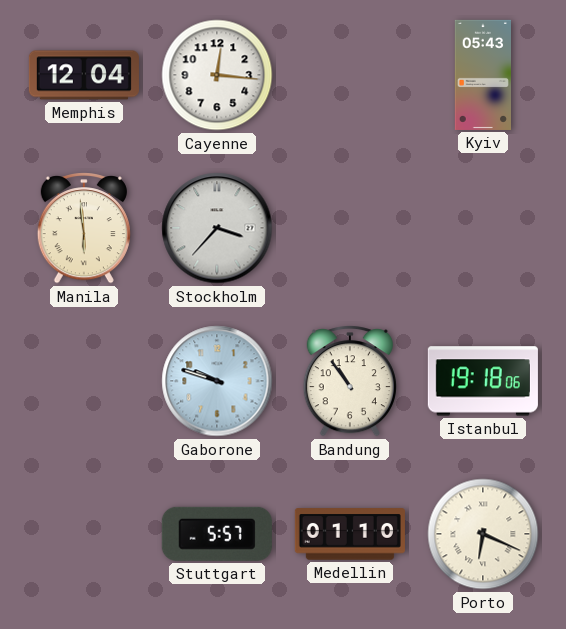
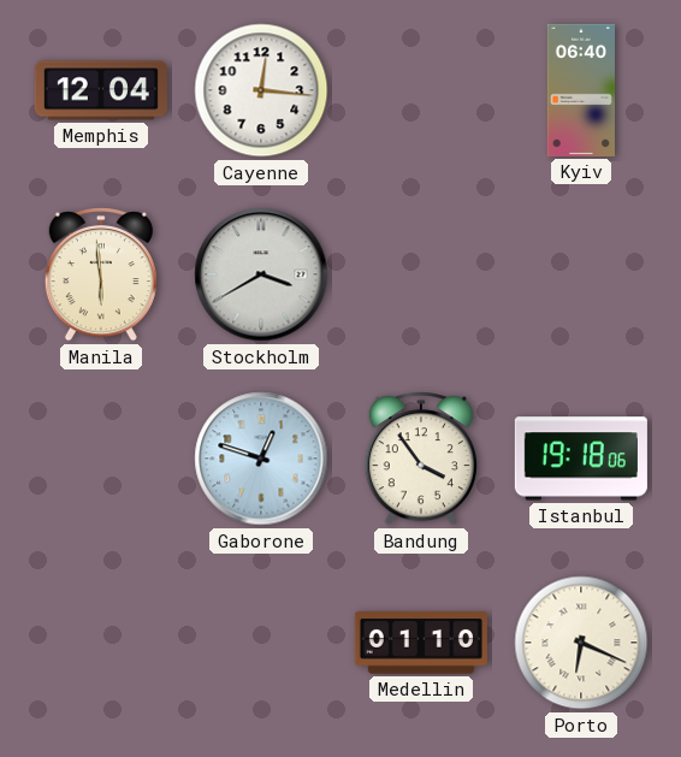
Kyiv: 05:43 -> 06:40
Stockholm: 3:37 -> 3:40
Gaborone: 9:48 -> 12:48
Bandung: 10:54 -> 3:54
Stuttgart: 5:57 -> none
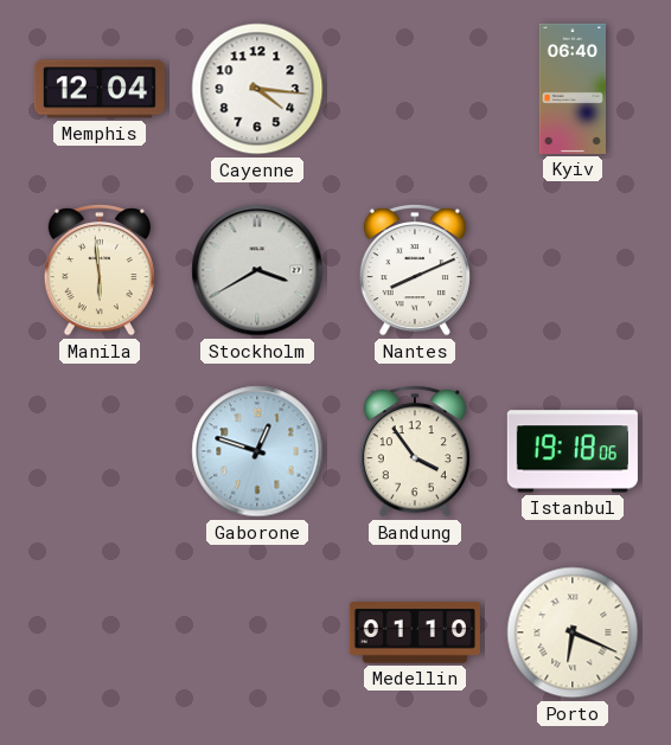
Cayenne: 12:16 -> 4:16
Nantes: none -> 8:11
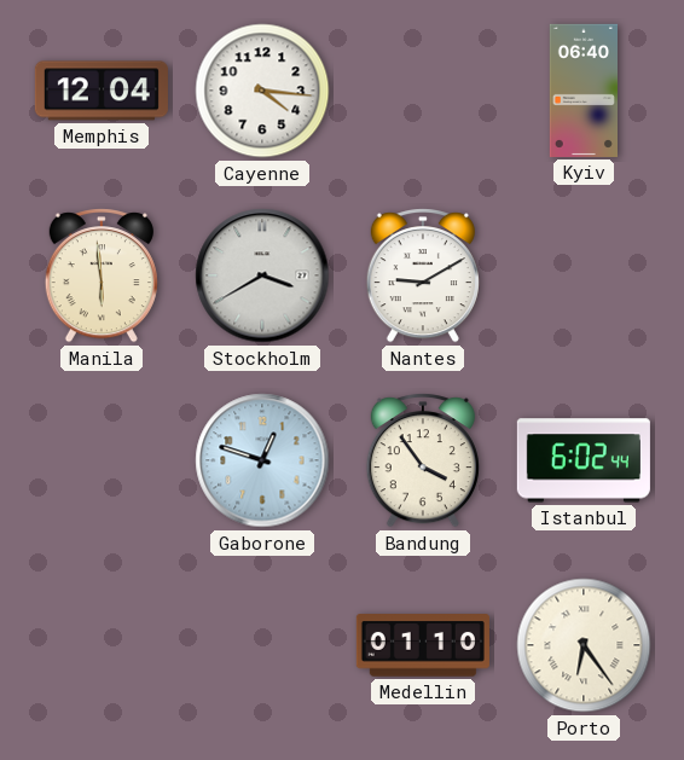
Nantes: 8:11 -> 9:10
Istanbul: 19:18 -> 6:02
Porto: 6:19 -> 6:24
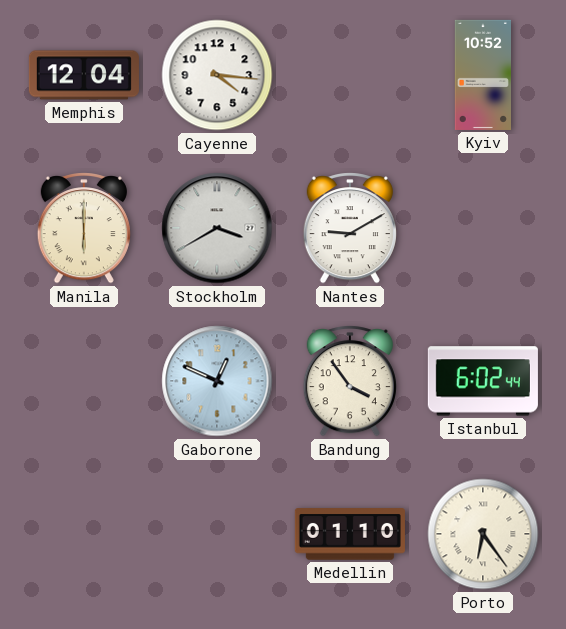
Kyiv: 06:40 -> 10:52
Manila: 5:59 -> 6:00
Gaborone: 12:48 -> 12:49
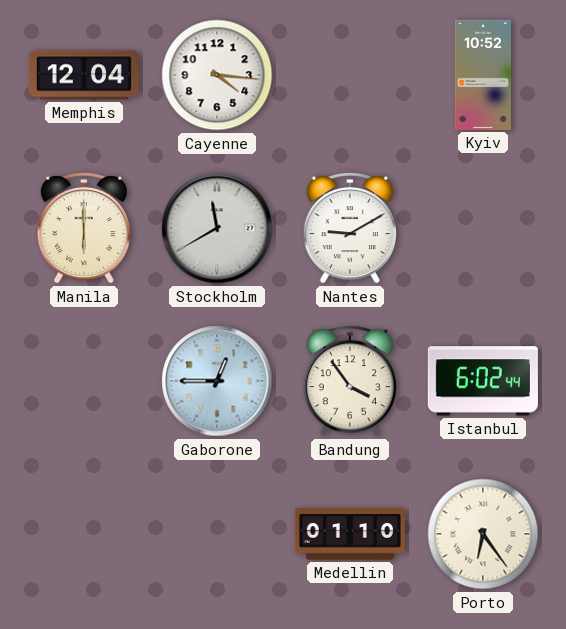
Stockholm: 3:40 -> 11:40
Gaborone: 12:49 -> 12:45
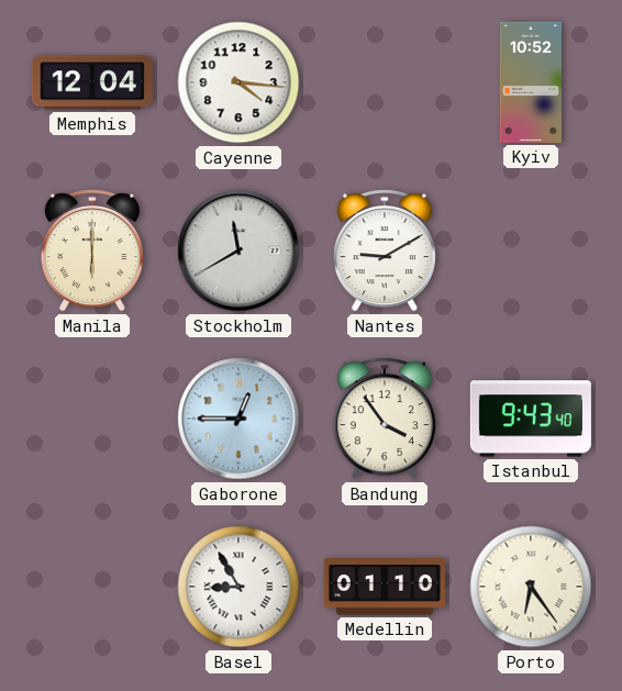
Istanbul: 6:02 -> 9:43
Basel: none -> 8:55
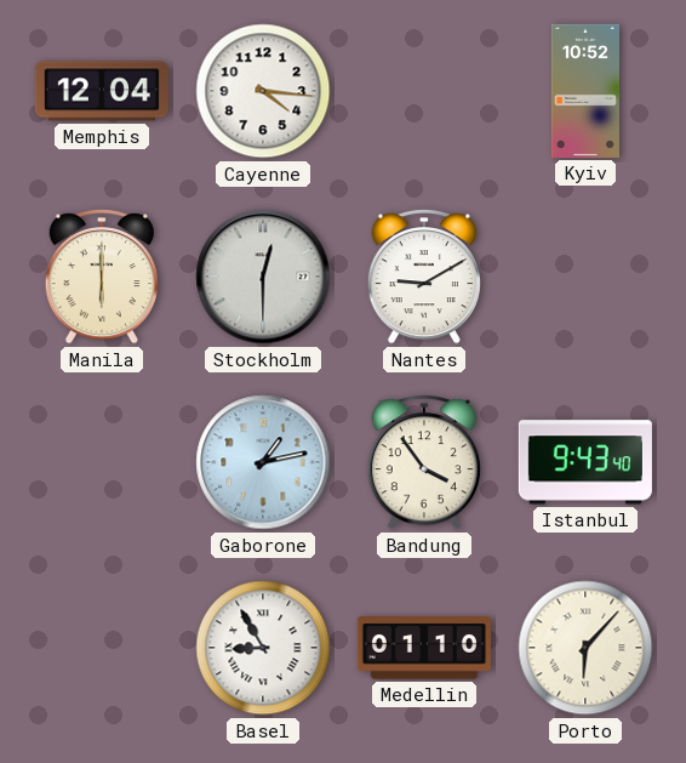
Stockholm: 11:40 -> 12:30
Gaborone: 12:45 -> 1:13
Porto: 6:24 -> 6:07
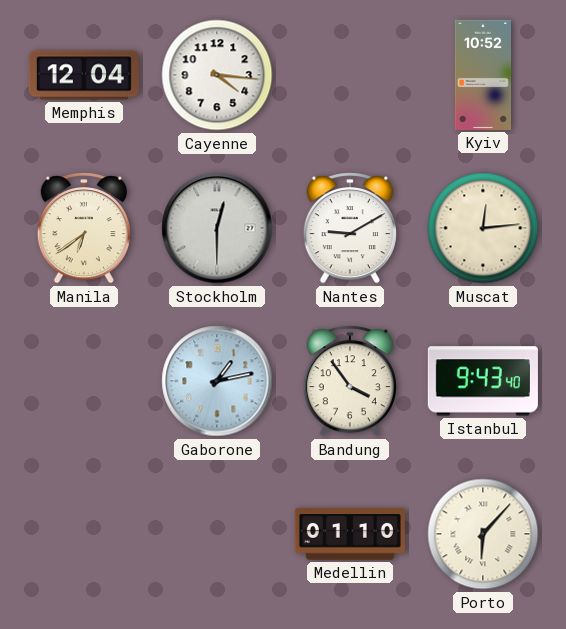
Manila: 6:00 -> 6:39
Muscat: none -> 12:14
Basel: 8:55 -> none
